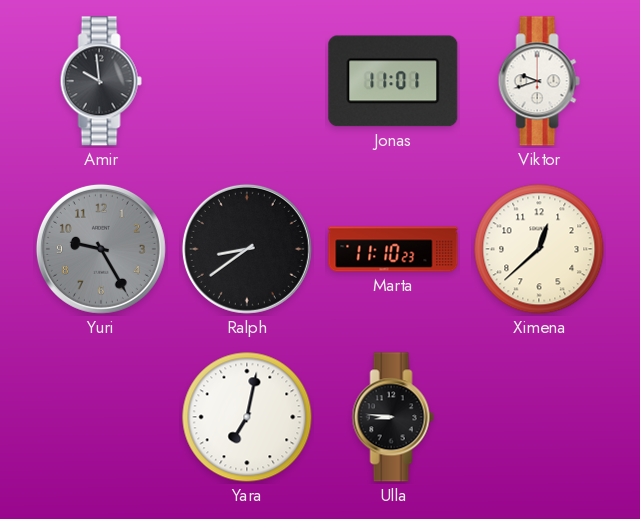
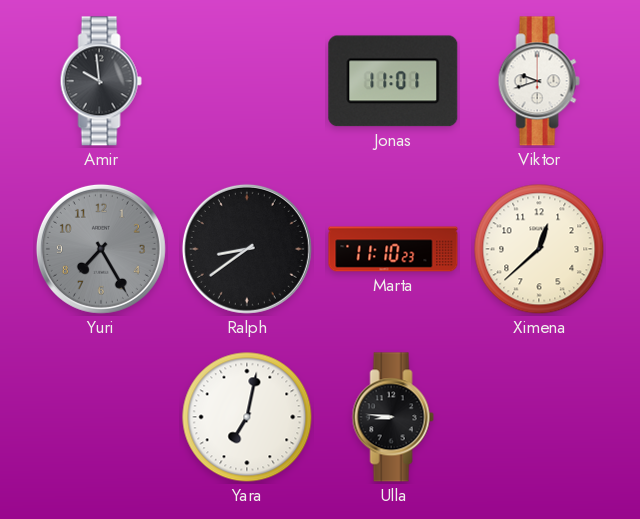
Yuri: 9:25 -> 7:25
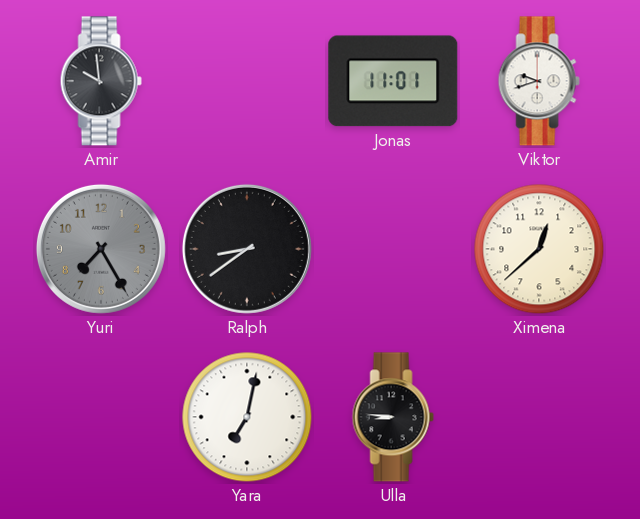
Marta: 11:10 -> none
